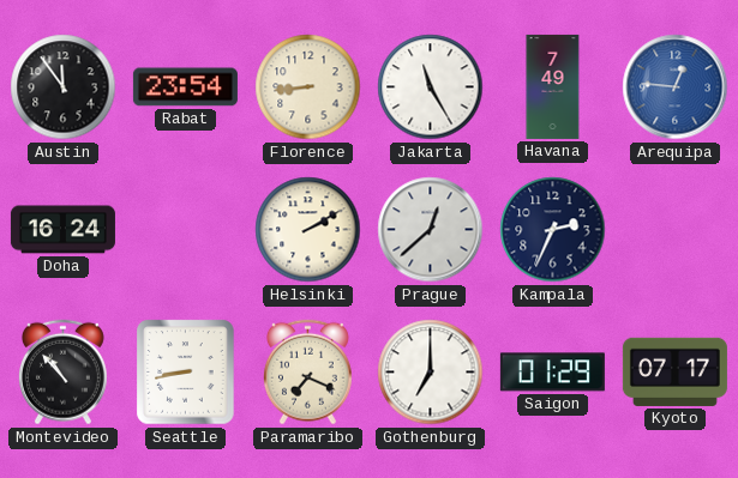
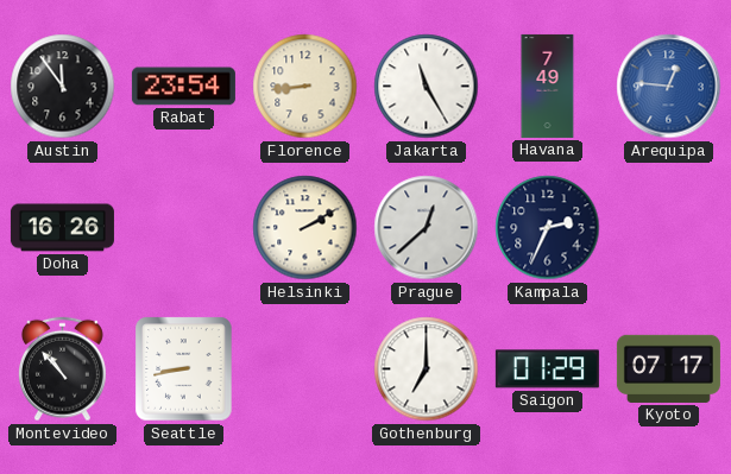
Doha: 16:24 -> 16:26
Paramaribo: 7:19 -> none
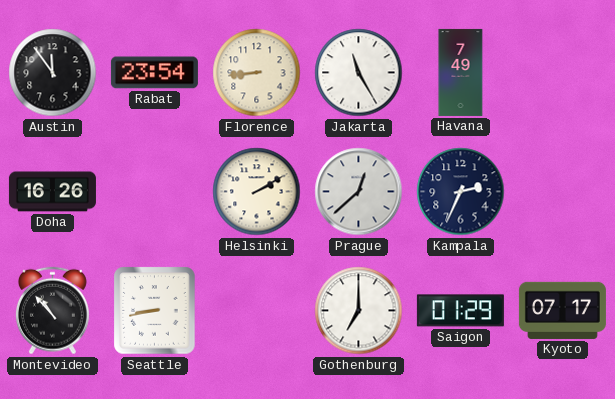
Arequipa: 12:46 -> none
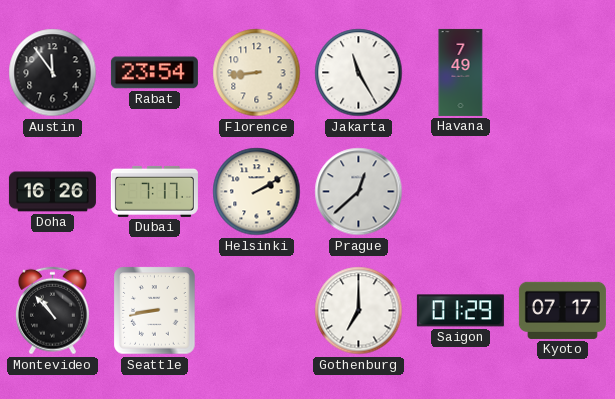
Dubai: none -> 7:17
Kampala: 2:34 -> none
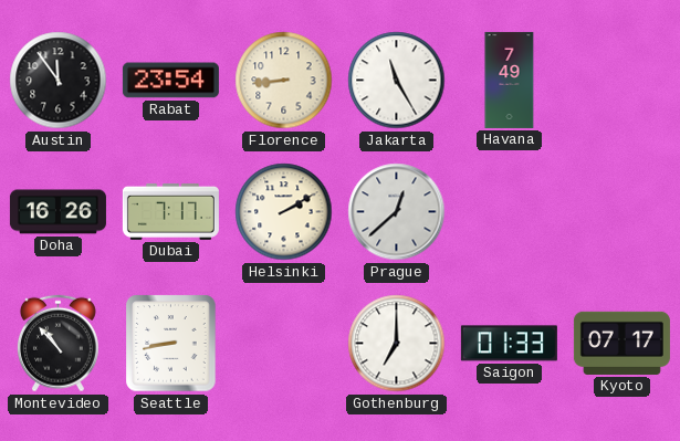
Saigon: 01:29 -> 01:33
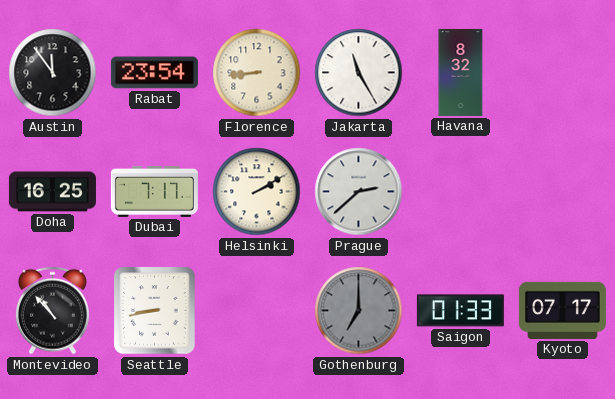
Havana: 7:49 -> 8:32
Doha: 16:26 -> 16:25
Prague: 12:38 -> 2:38
Gothenburg dial: white -> grey
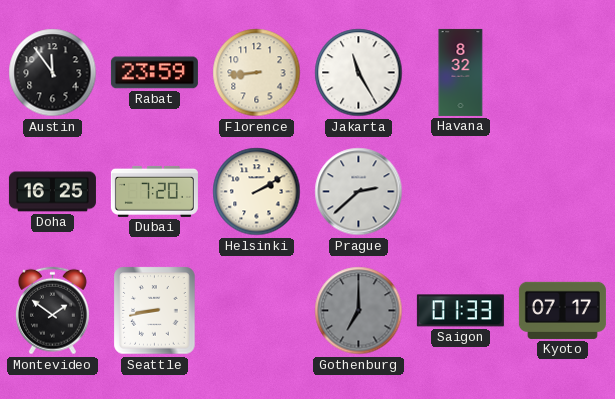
Rabat: 23:54 -> 23:59
Dubai: 7:17 -> 7:20
Montevideo: 10:53 -> 1:51
